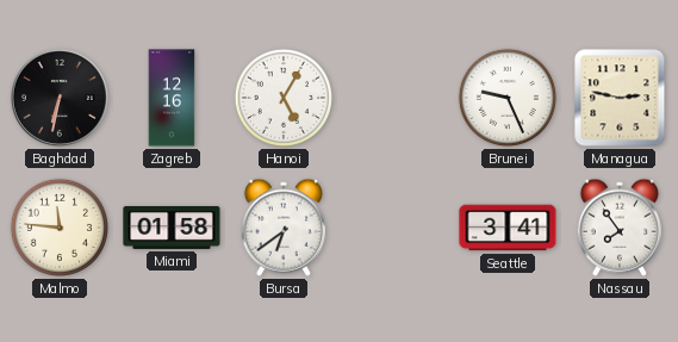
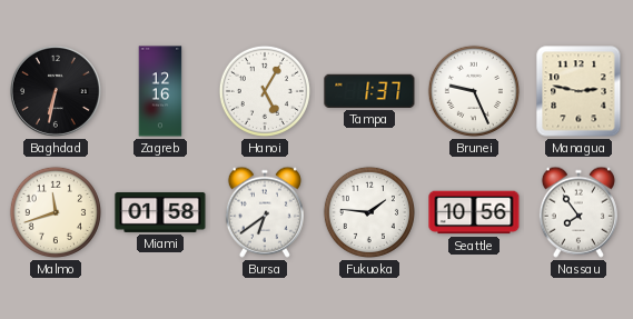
Tampa: none -> 1:37
Malmo: 11:46 -> 11:42
Fukuoka: none -> 1:46
Seattle: 3:41 -> 10:56
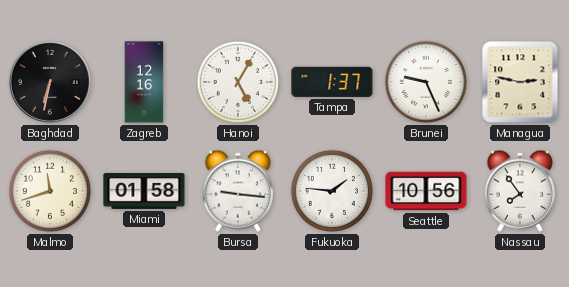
Bursa: 6:39 -> 9:16
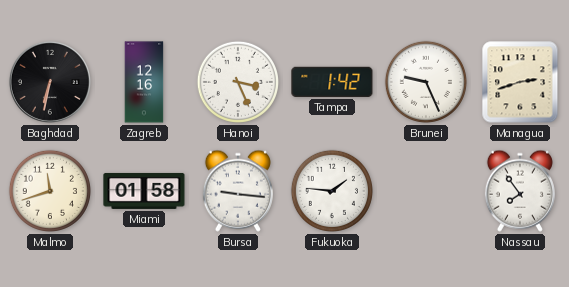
Hanoi: 5:05 -> 3:26
Tampa: 1:37 -> 1:42
Managua: 2:47 -> 2:42
Seattle: 10:56 -> none
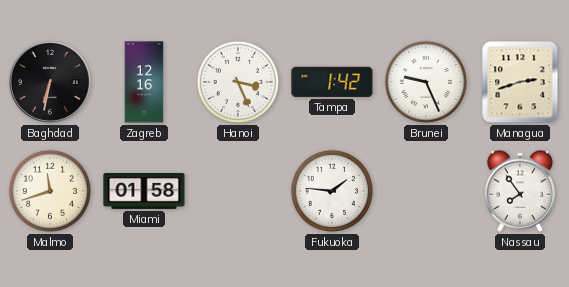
Bursa: 9:16 -> none
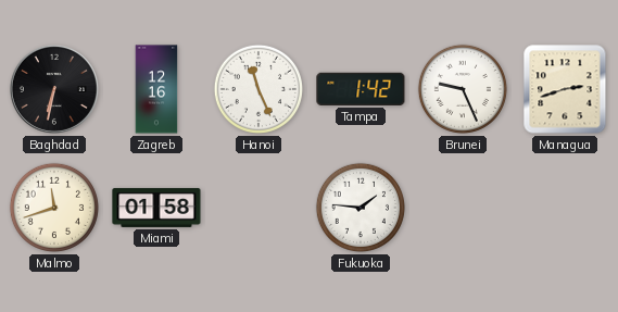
Hanoi: 3:26 -> 11:26
Nassau: 7:54 -> none
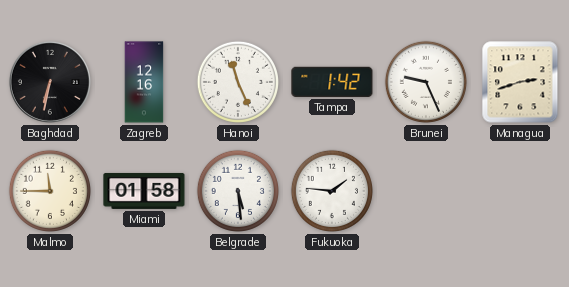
Malmo: 11:42 -> 11:45
Belgrade: none -> 5:29
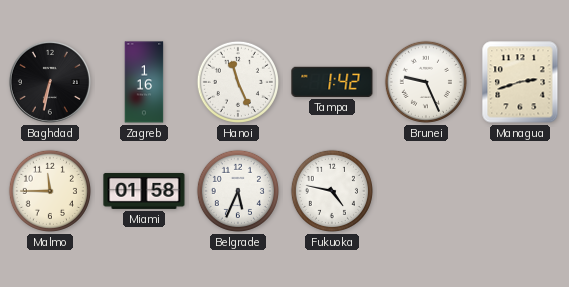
Zagreb: 12:16 -> 1:16
Belgrade: 5:29 -> 5:34
Fukuoka: 1:46 -> 4:47
